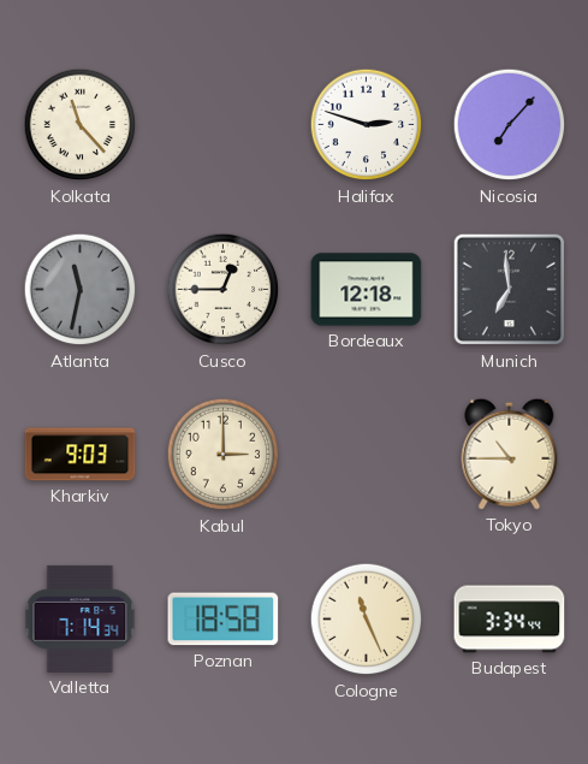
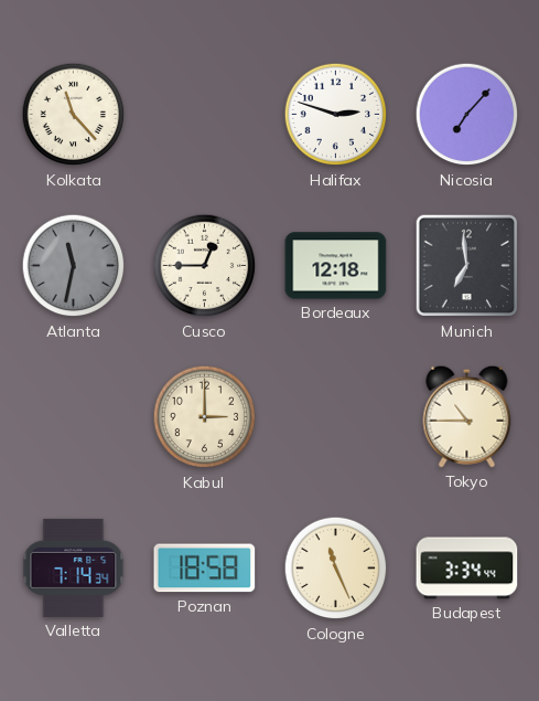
Kharkiv: 9:03 -> none
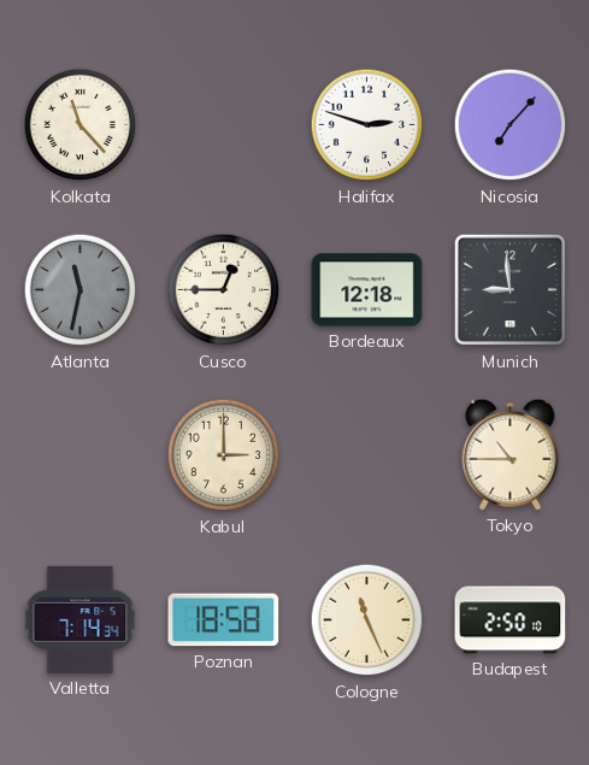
Munich: 6:59 -> 8:59
Budapest: 3:34 -> 2:50
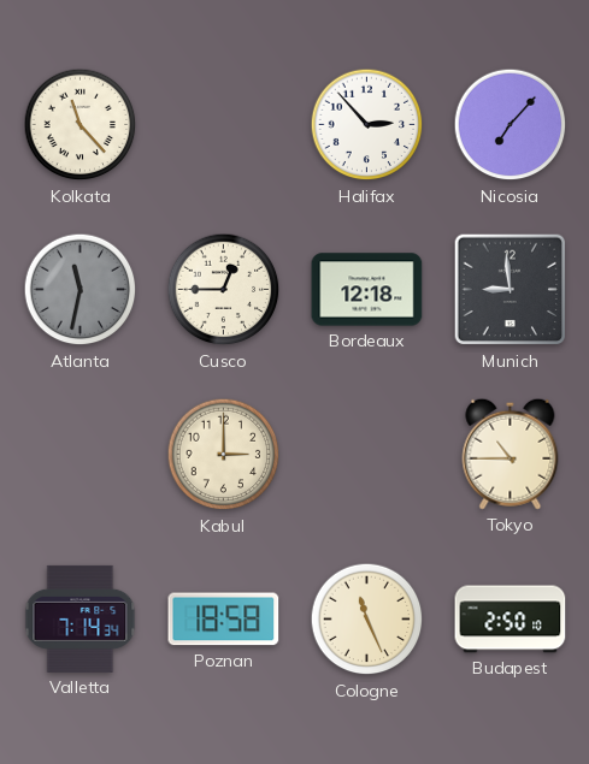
Halifax: 2:48 -> 2:53
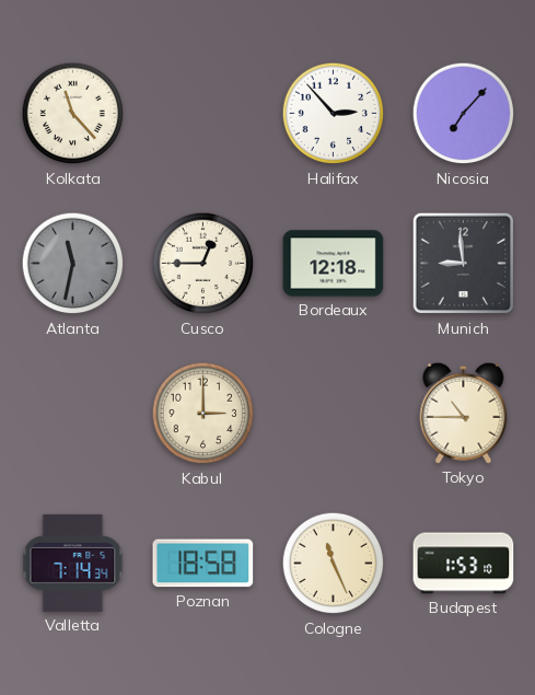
Budapest: 2:50 -> 1:53
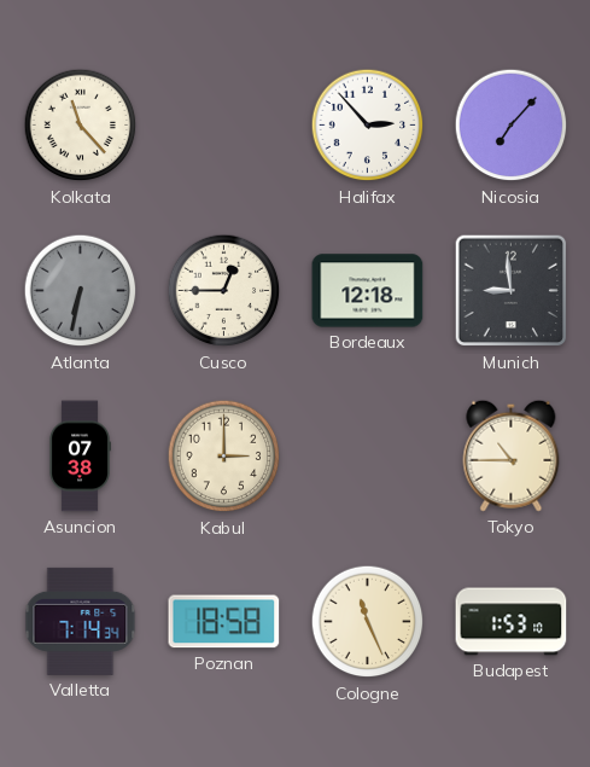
Atlanta: 11:32 -> 6:32
Asuncion: none -> 07:38
